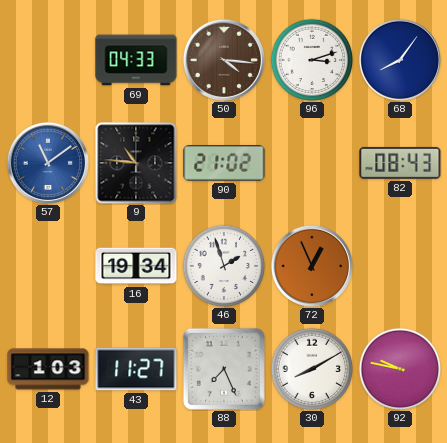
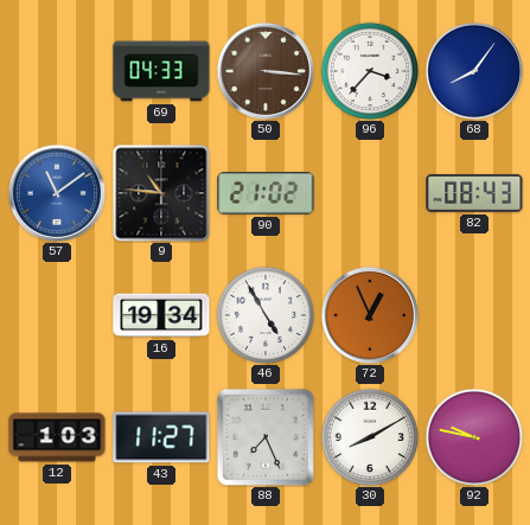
50: 4:16 -> 3:16
96: 3:12 -> 3:37
46: 1:57 -> 4:55
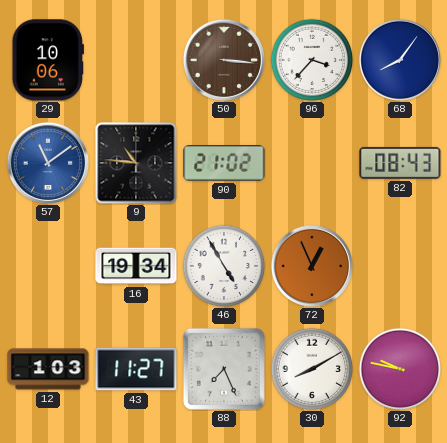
29: none -> 10:06
69: 04:33 -> none
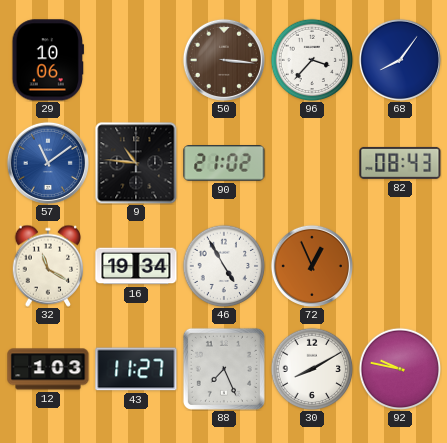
32: none -> 11:20
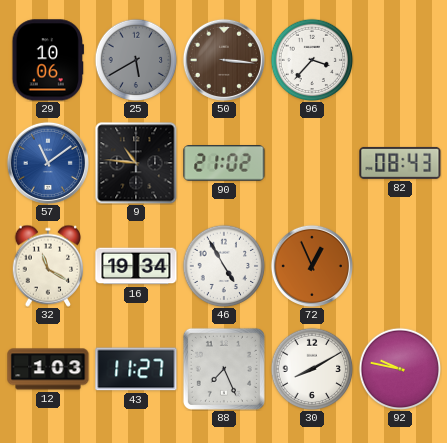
25: none -> 5:40
68: 8:06 -> none
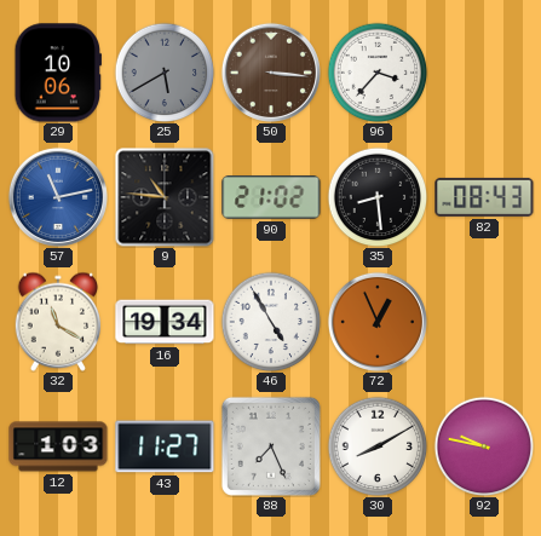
57: 11:09 -> 11:13
35: none -> 8:29
